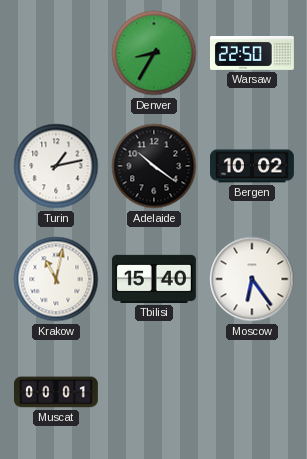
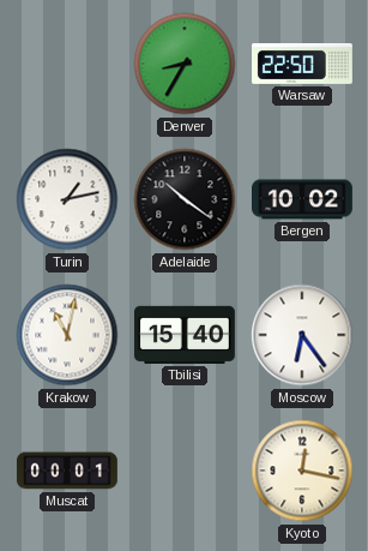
Kyoto: none -> 12:17
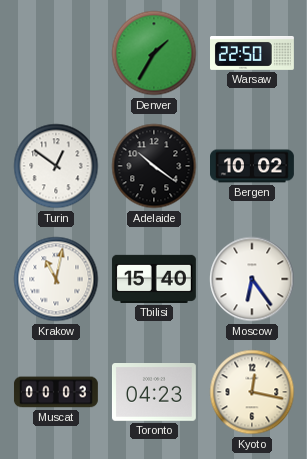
Denver: 8:35 -> 1:35
Turin: 1:13 -> 12:51
Muscat: 00:01 -> 00:03
Toronto: none -> 04:23
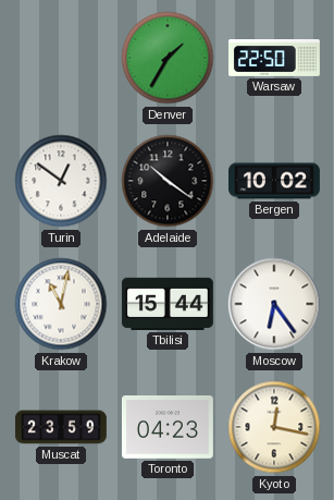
Tbilisi: 15:40 -> 15:44
Muscat: 00:03 -> 23:59
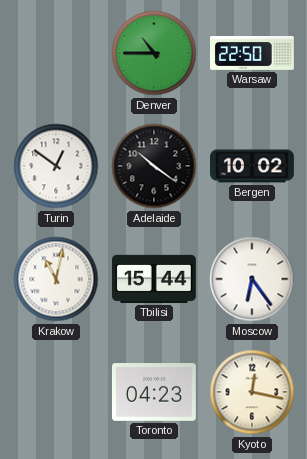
Denver: 1:35 -> 10:45
Muscat: 23:59 -> none
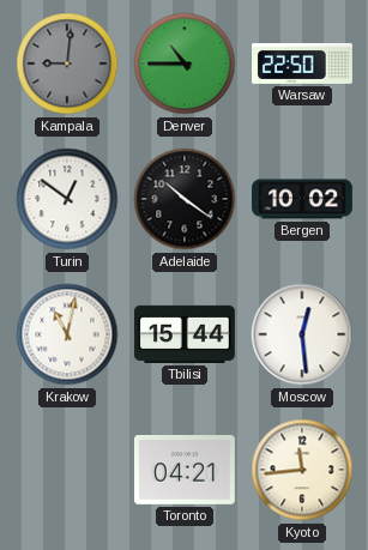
Kampala: none -> 9:01
Moscow: 6:24 -> 12:29
Toronto: 04:23 -> 04:21
Kyoto: 12:17 -> 11:44
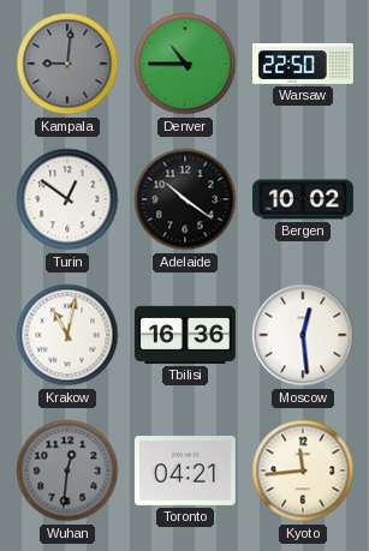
Tbilisi: 15:44 -> 16:36
Wuhan: none -> 12:31
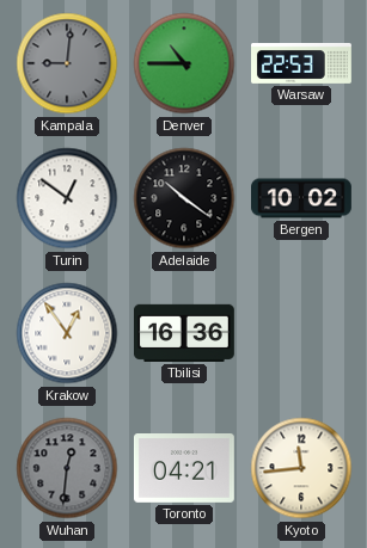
Warsaw: 22:50 -> 22:53
Krakow: 11:02 -> 12:54
Moscow: 12:29 -> none
